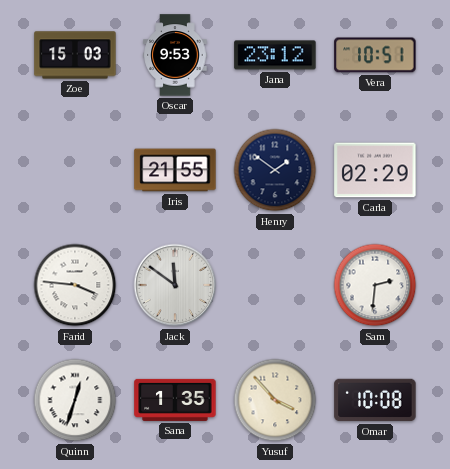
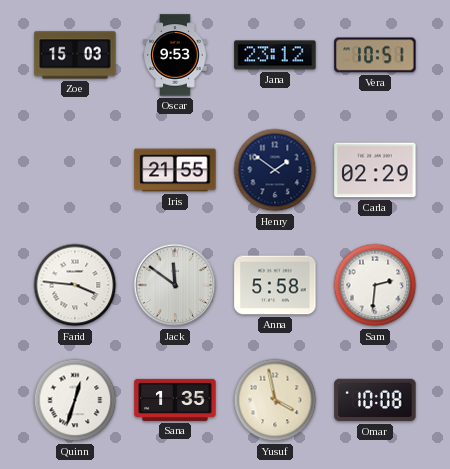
Anna: none -> 5:58
Yusuf: 3:53 -> 3:58
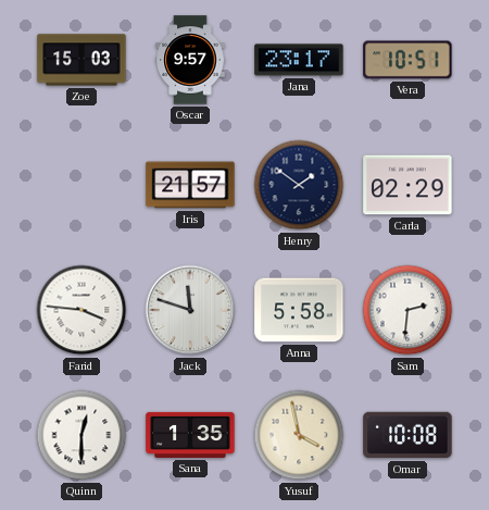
Oscar: 9:53 -> 9:57
Jana: 23:12 -> 23:17
Iris: 21:55 -> 21:57
Jack: 11:51 -> 11:48
Quinn: 12:33 -> 12:30
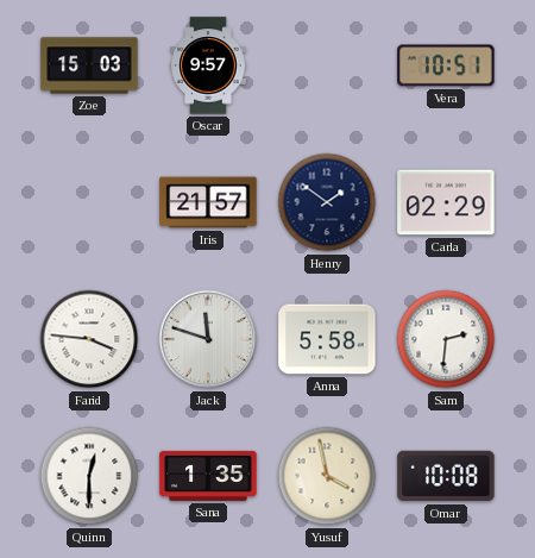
Jana: 23:17 -> none
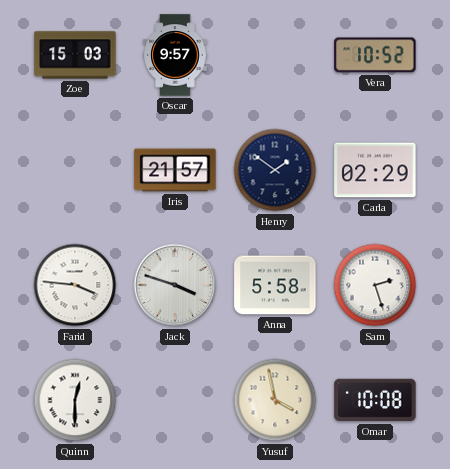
Vera: 10:51 -> 10:52
Jack: 11:48 -> 3:48
Sam: 2:31 -> 2:27
Sana: 1:35 -> none
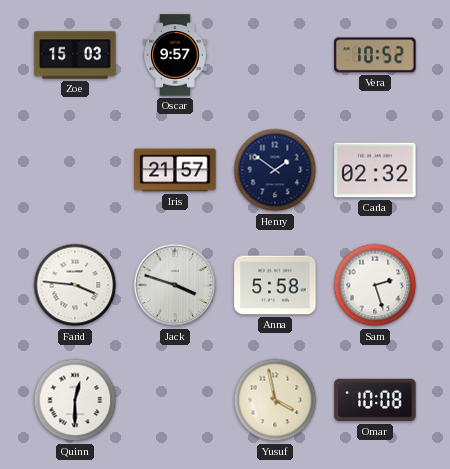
Carla: 02:29 -> 02:32
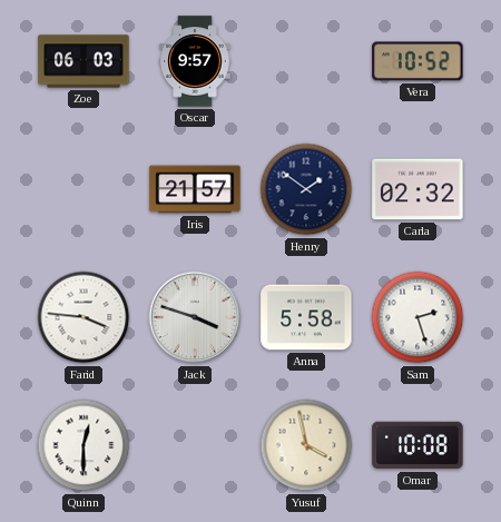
Zoe: 15:03 -> 06:03
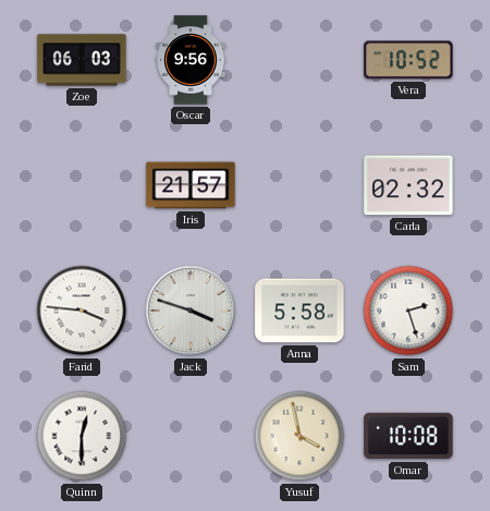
Oscar: 9:57 -> 9:56
Henry: 1:51 -> none
